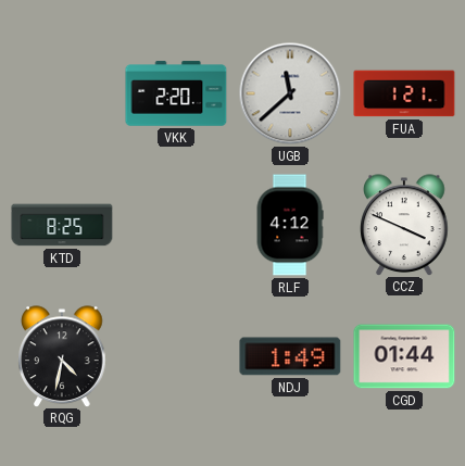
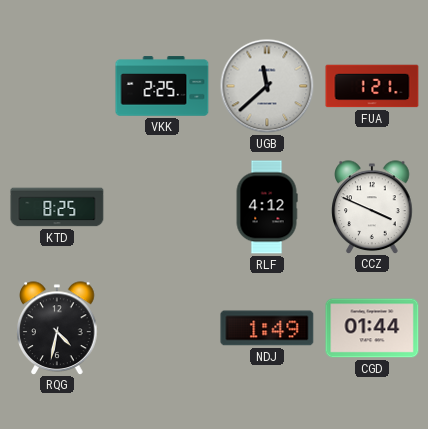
VKK: 2:20 -> 2:25
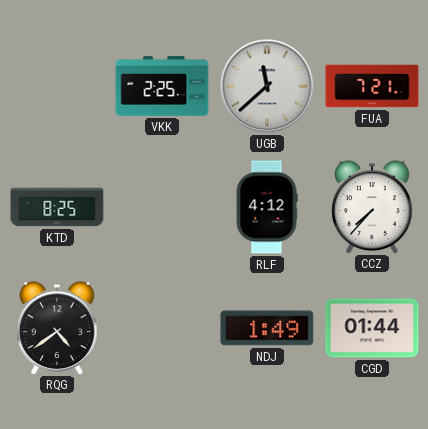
FUA: 1:21 -> 7:21
CCZ: 3:49 -> 7:37
RQG: 4:32 -> 4:39
